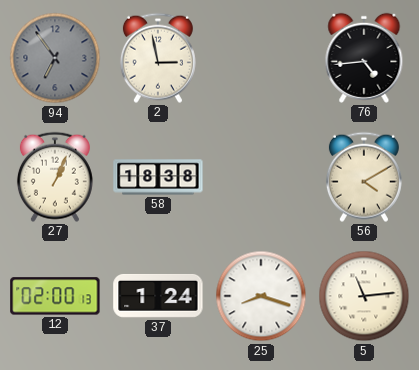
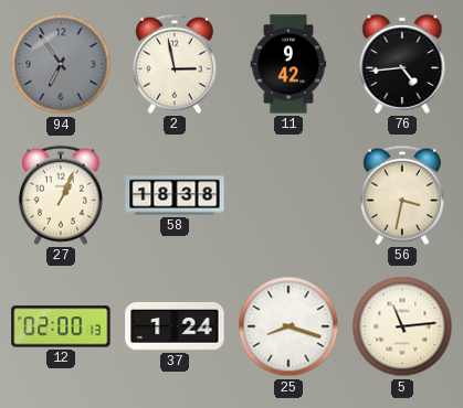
11: none -> 9:42
56: 4:10 -> 3:32
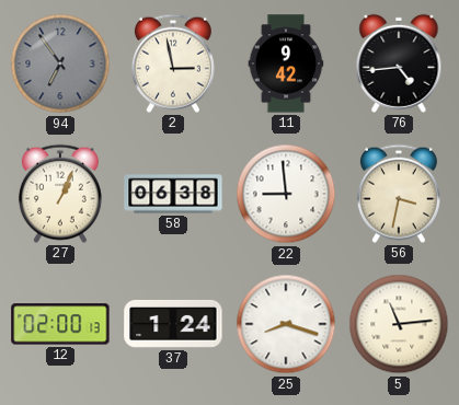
58: 18:38 -> 06:38
22: none -> 8:59
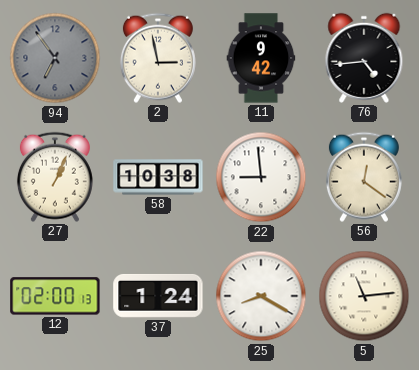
58: 06:38 -> 10:38
56: 3:32 -> 12:21
25: 8:18 -> 8:20
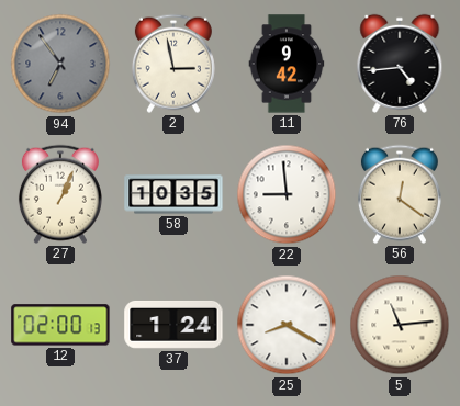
58: 10:38 -> 10:35
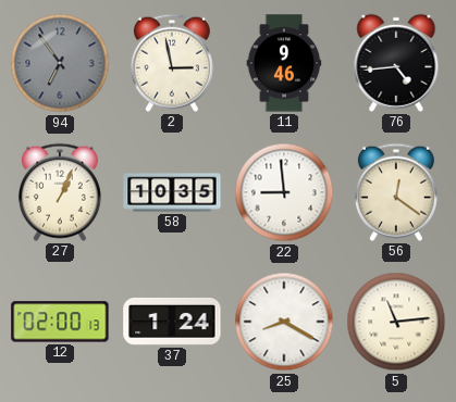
11: 9:42 -> 9:46
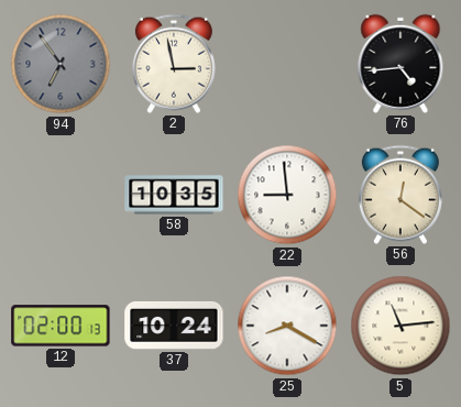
11: 9:46 -> none
27: 1:04 -> none
37: 1:24 -> 10:24
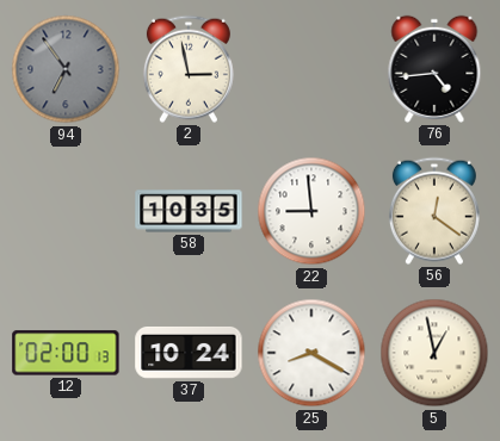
5: 11:14 -> 12:58
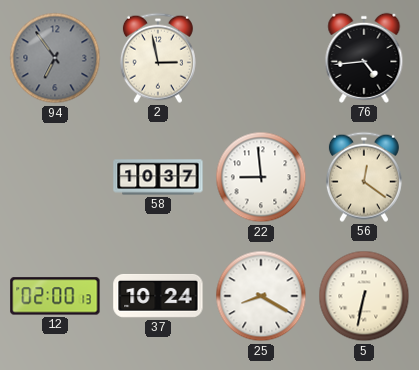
58: 10:35 -> 10:37
5: 12:58 -> 6:32
